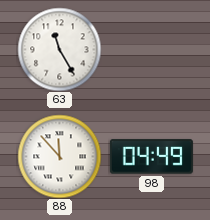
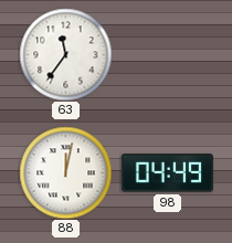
63: 11:25 -> 11:36
88: 11:53 -> 12:02
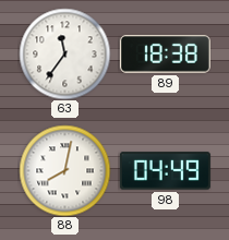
89: none -> 18:38
88: 12:02 -> 8:02
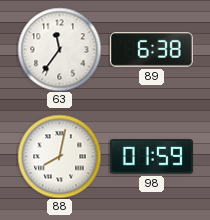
89: 18:38 -> 6:38
98: 04:49 -> 01:59
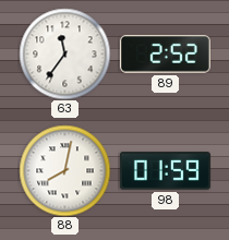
89: 6:38 -> 2:52
